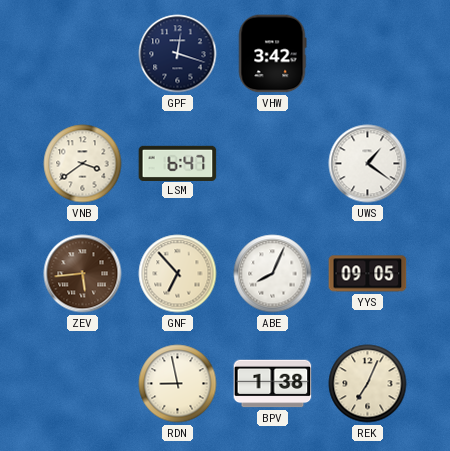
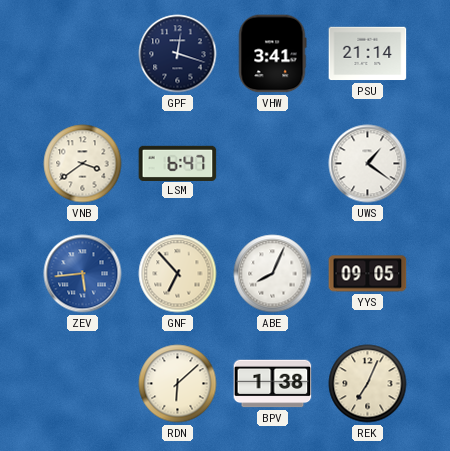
VHW: 3:42 -> 3:41
PSU: none -> 21:14
ZEV dial: brown -> blue
RDN: 8:58 -> 6:08
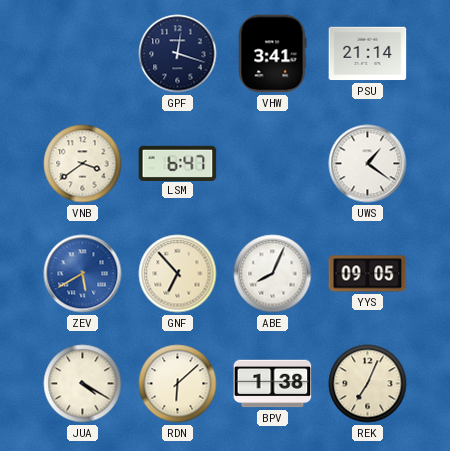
ZEV: 5:44 -> 5:40
JUA: none -> 4:20
